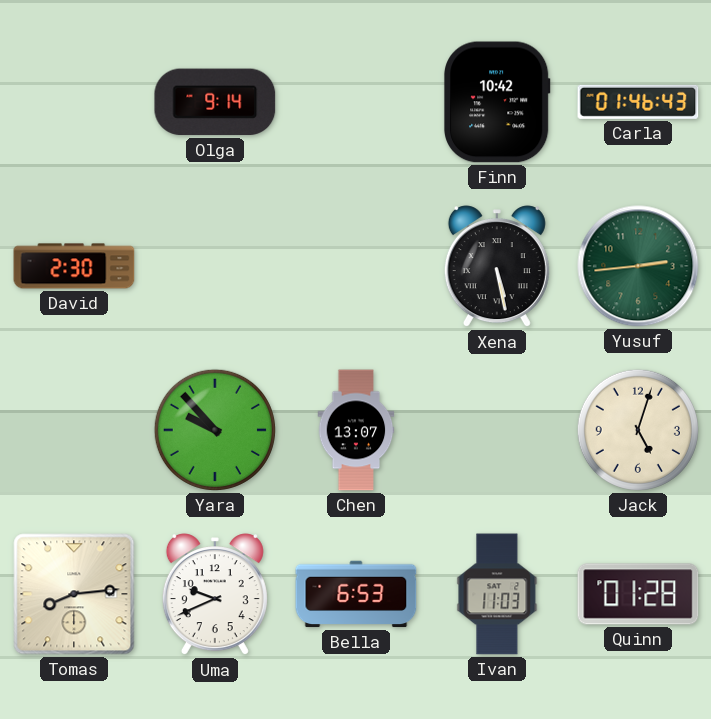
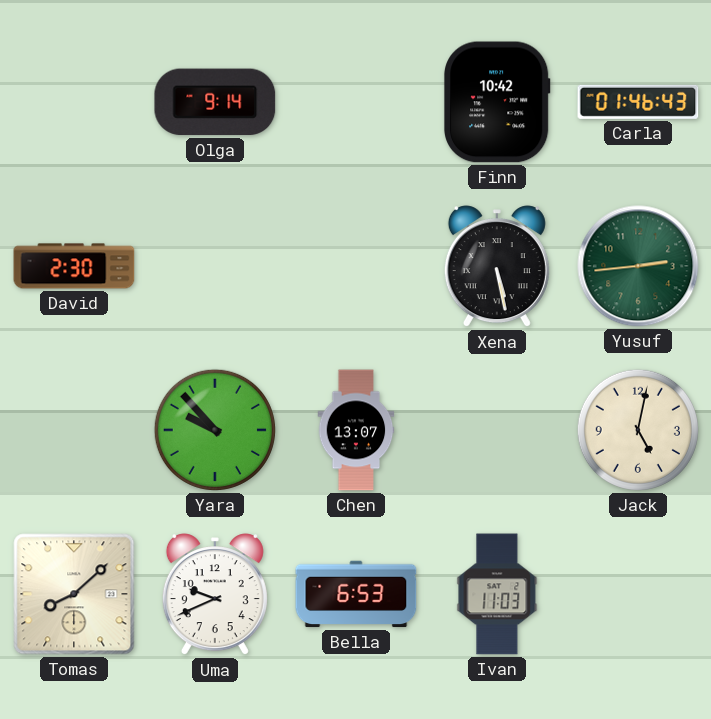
Jack: 5:03 -> 5:02
Tomas: 8:14 -> 8:08
Quinn: 01:28 -> none
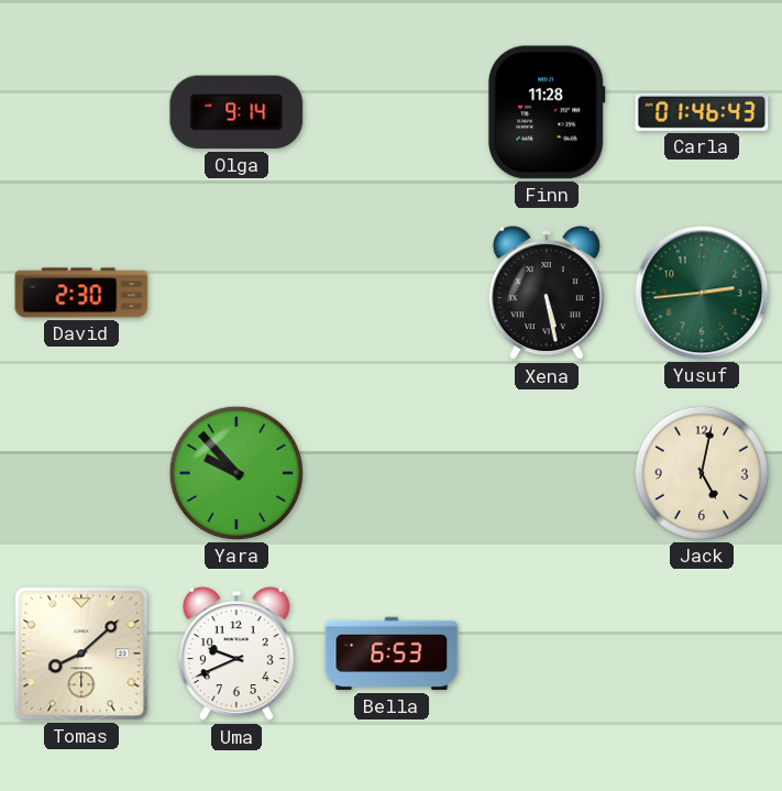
Finn: 10:42 -> 11:28
Chen: 13:07 -> none
Ivan: 11:03 -> none
